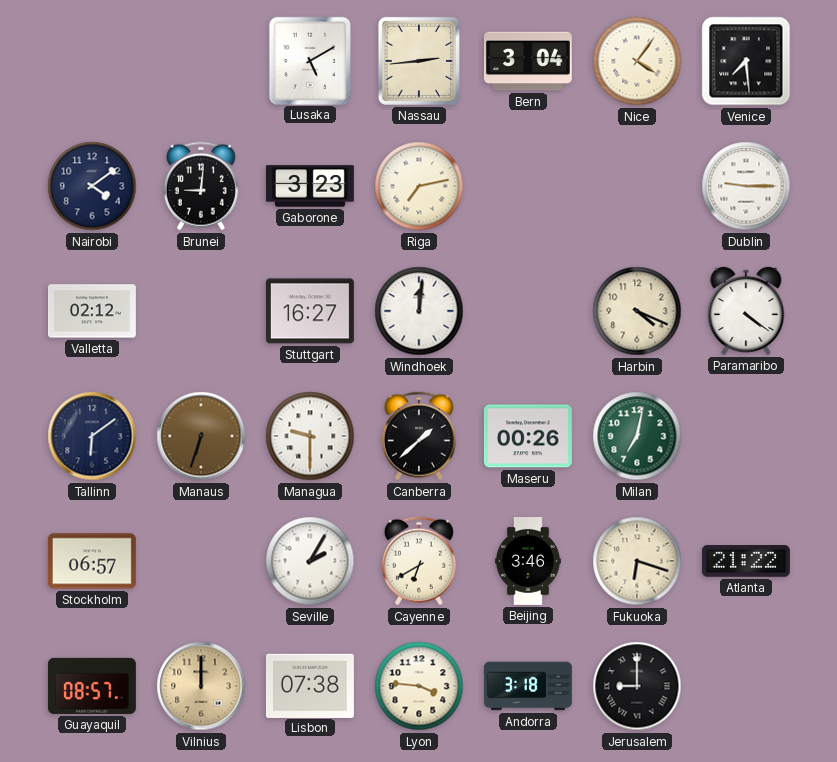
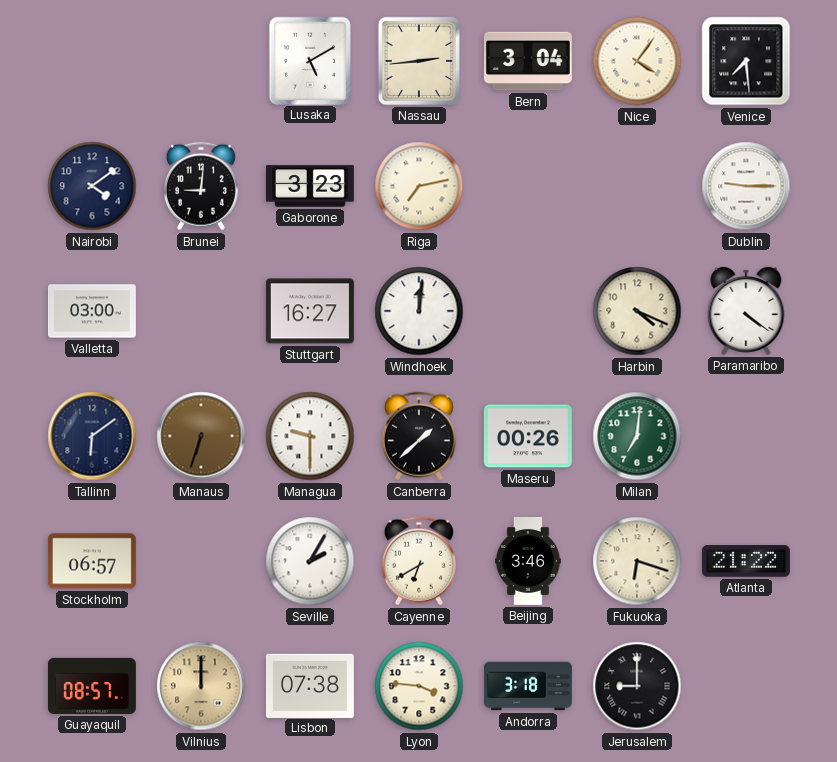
Valletta: 02:12 -> 03:00
Milan: 7:02 -> 7:01
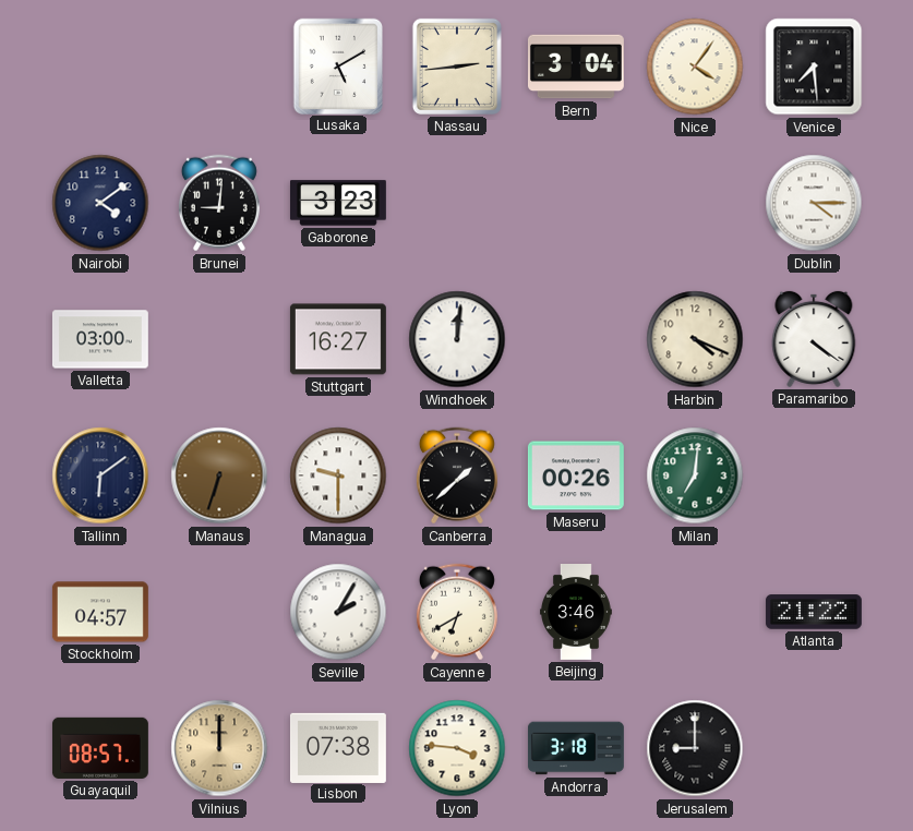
Riga: 7:13 -> none
Dublin: 9:15 -> 4:15
Stockholm: 06:57 -> 04:57
Fukuoka: 6:18 -> none
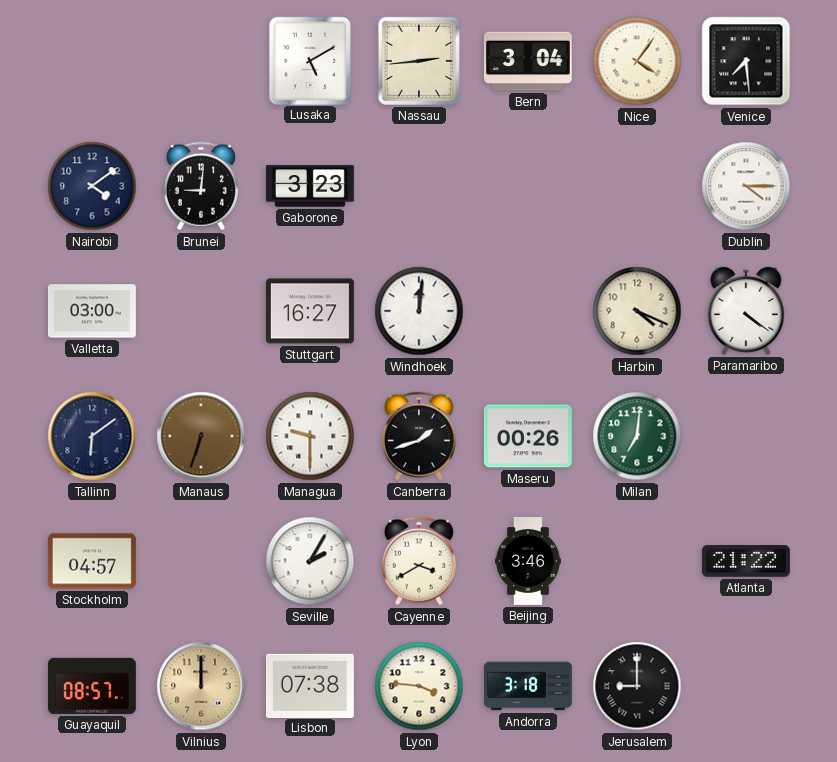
Canberra: 1:38 -> 1:42
Cayenne: 6:40 -> 3:40
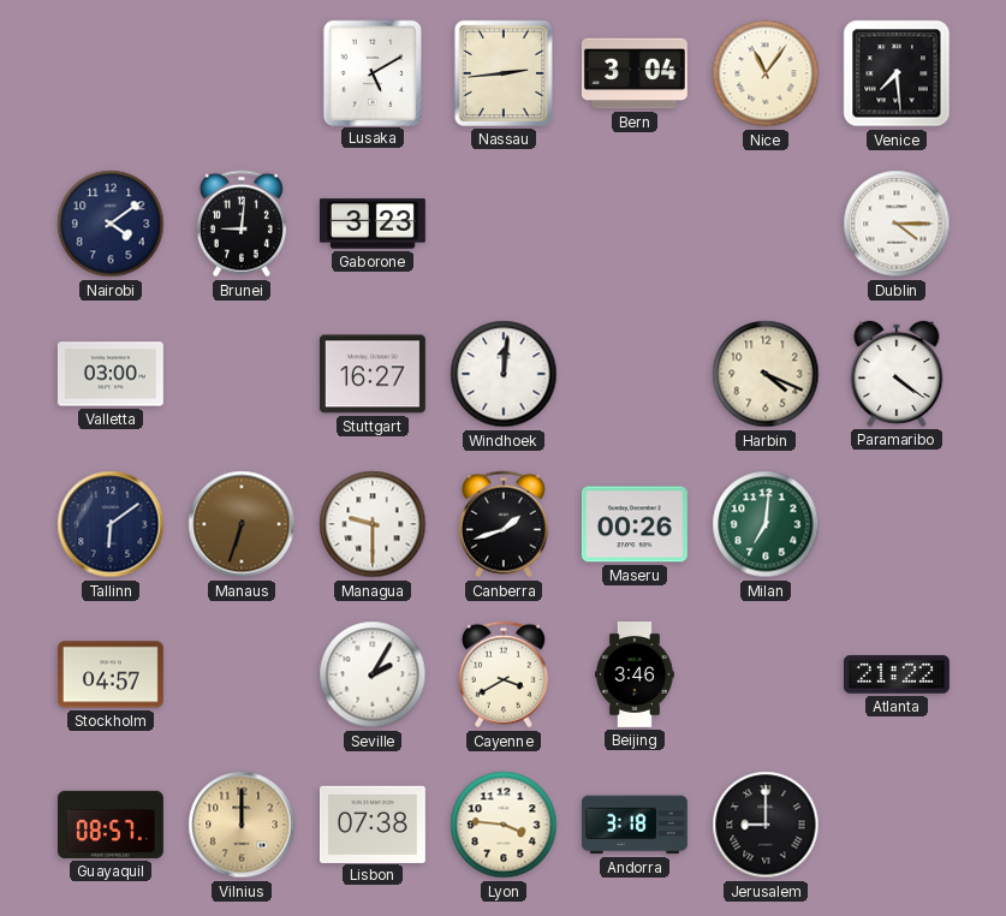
Nice: 4:06 -> 11:06
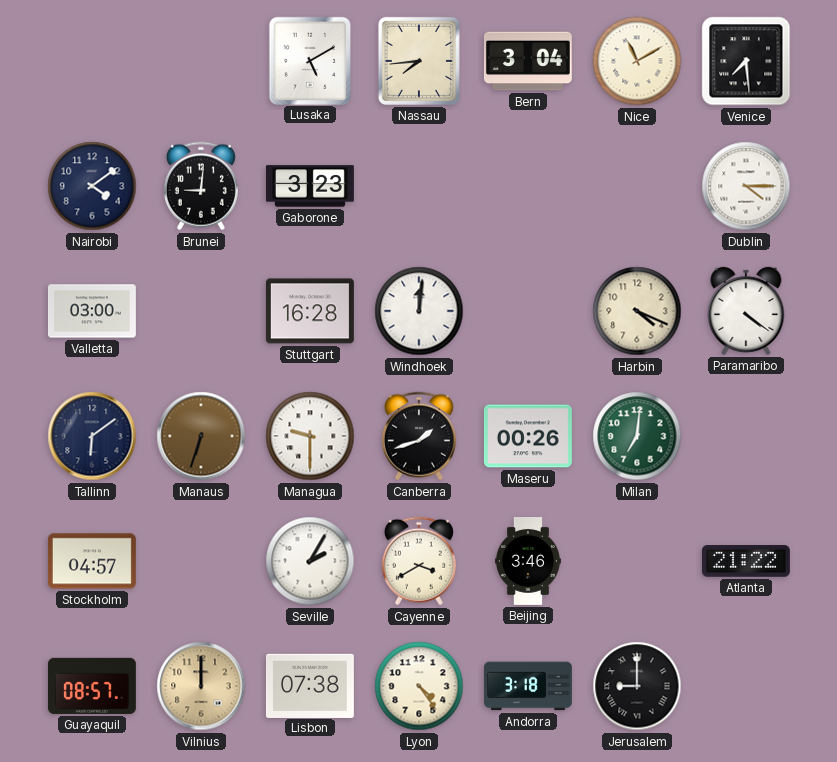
Nassau: 2:44 -> 7:44
Nice: 11:06 -> 11:10
Stuttgart: 16:27 -> 16:28
Lyon: 3:46 -> 4:24
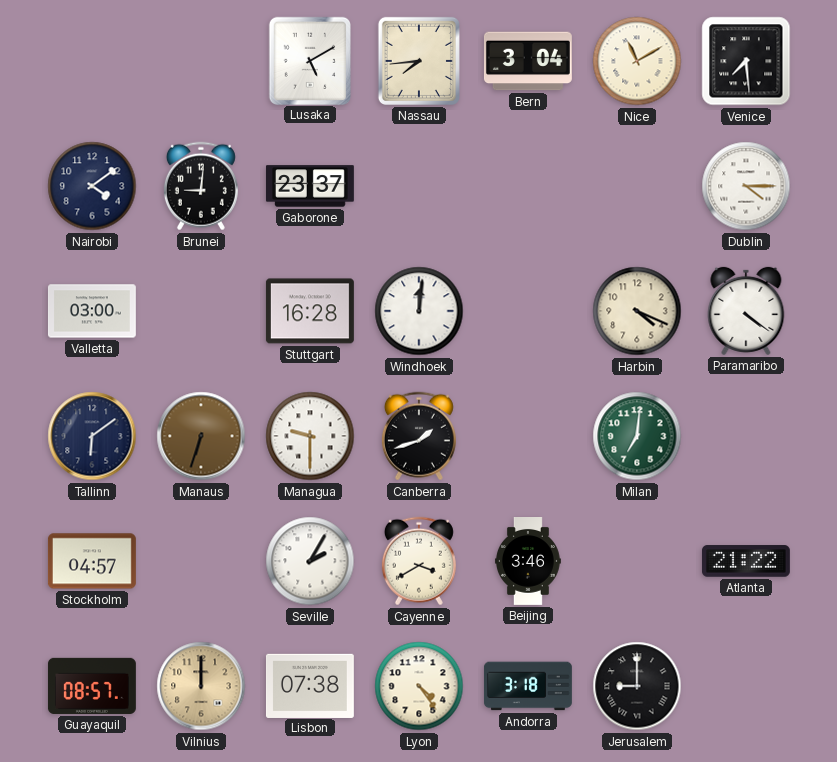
Gaborone: 3:23 -> 23:37
Maseru: 00:26 -> none
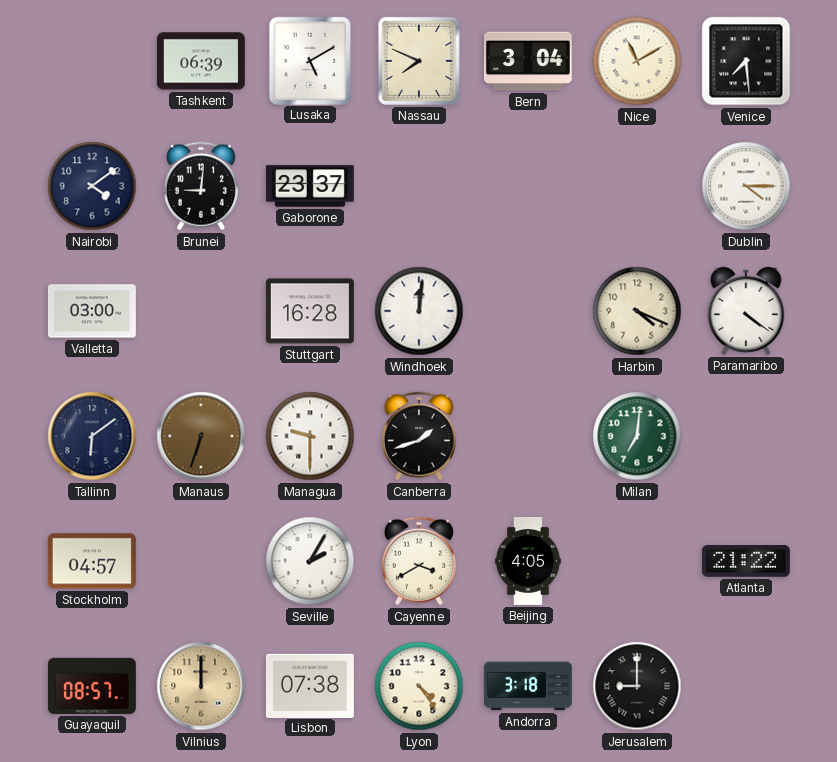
Tashkent: none -> 06:39
Nassau: 7:44 -> 7:49
Beijing: 3:46 -> 4:05
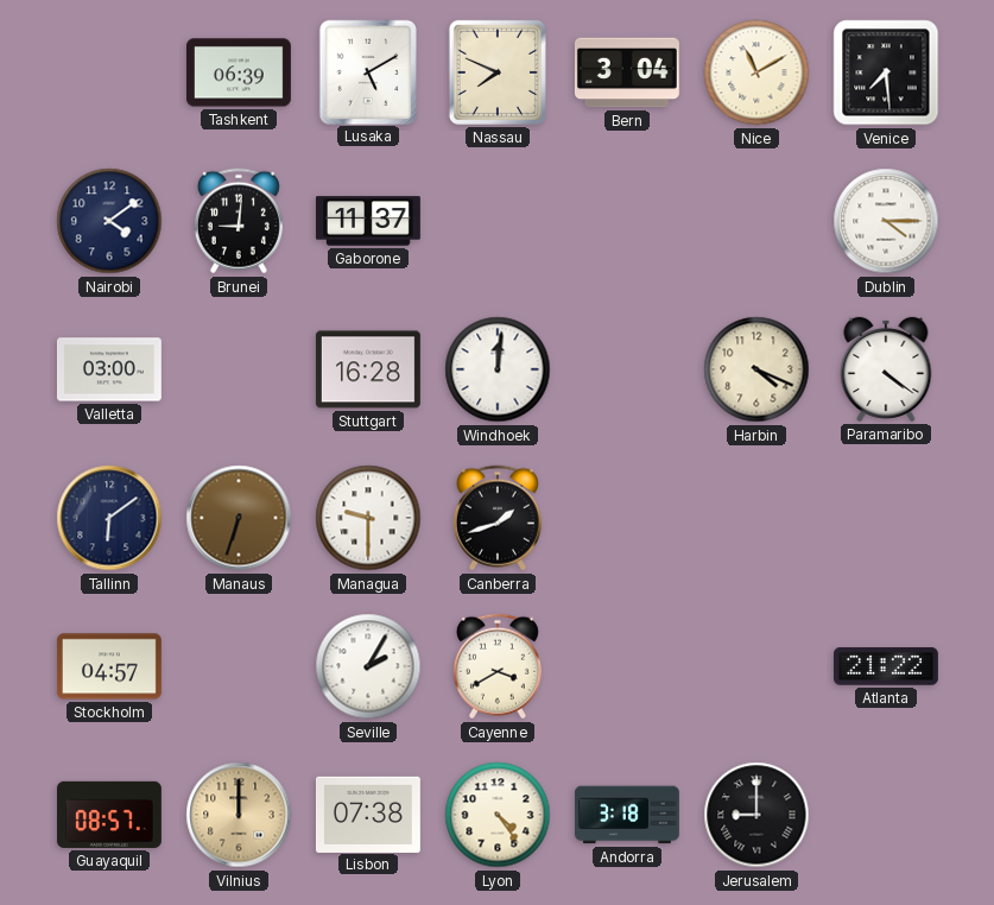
Gaborone: 23:37 -> 11:37
Milan: 7:01 -> none
Beijing: 4:05 -> none
